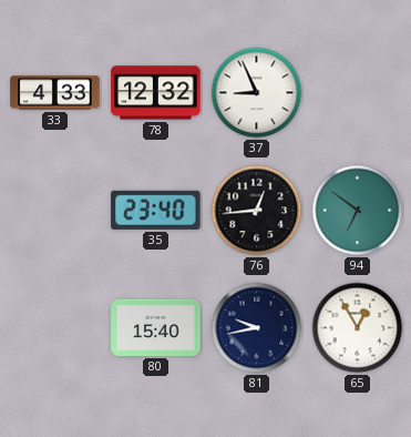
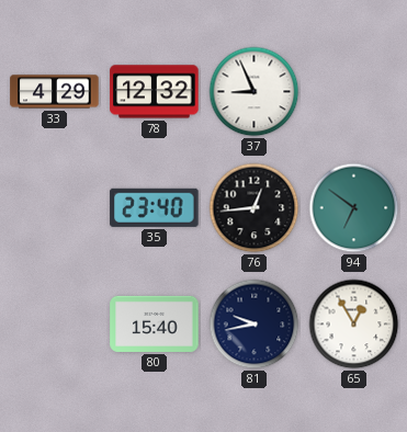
33: 4:33 -> 4:29
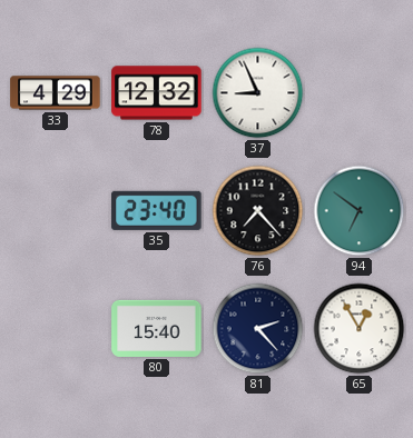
76: 12:44 -> 7:23
81: 9:43 -> 2:23
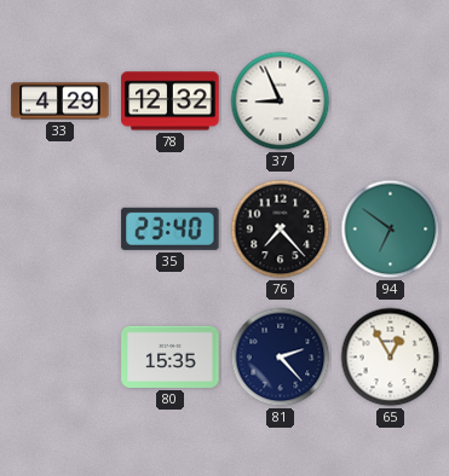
80: 15:40 -> 15:35
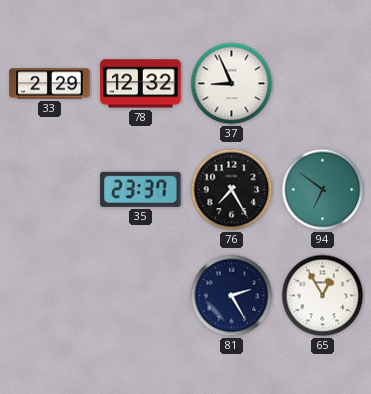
33: 4:29 -> 2:29
35: 23:40 -> 23:37
76: 7:23 -> 7:25
80: 15:35 -> none
81: 2:23 -> 2:25
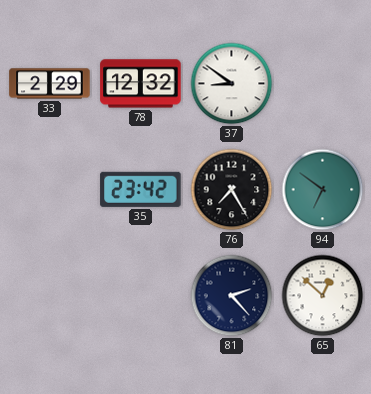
37: 8:56 -> 8:51
35: 23:37 -> 23:42
81: 2:25 -> 2:23
65: 12:55 -> 12:52
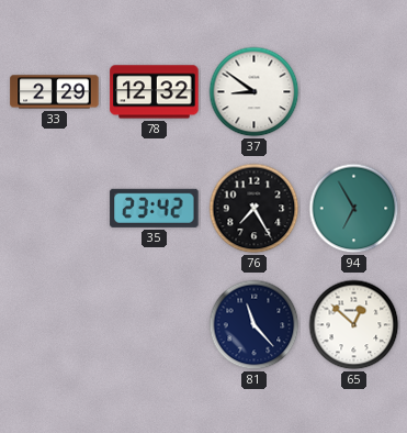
94: 6:51 -> 6:55
81: 2:23 -> 11:23
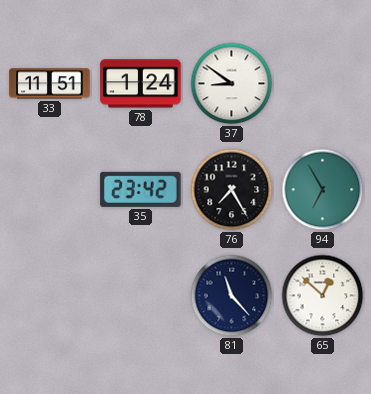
33: 2:29 -> 11:51
78: 12:32 -> 1:24
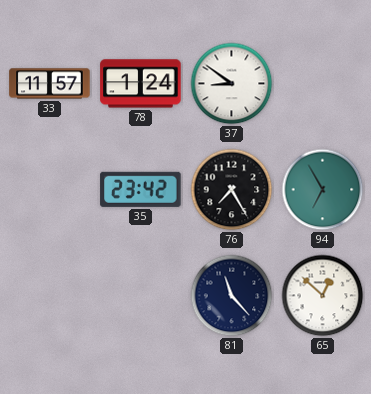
33: 11:51 -> 11:57
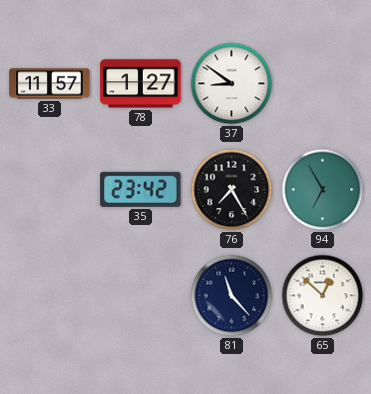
78: 1:24 -> 1:27
